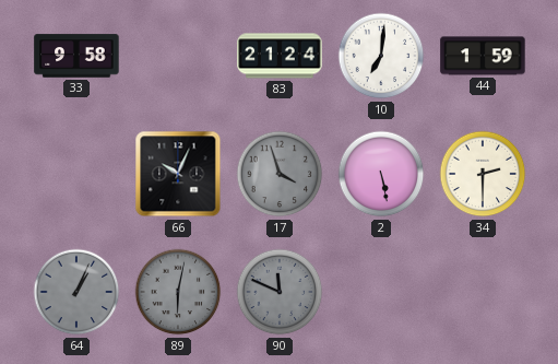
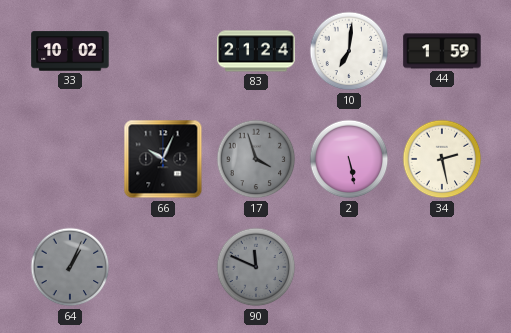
33: 9:58 -> 10:02
34: 2:30 -> 2:28
89: 6:02 -> none
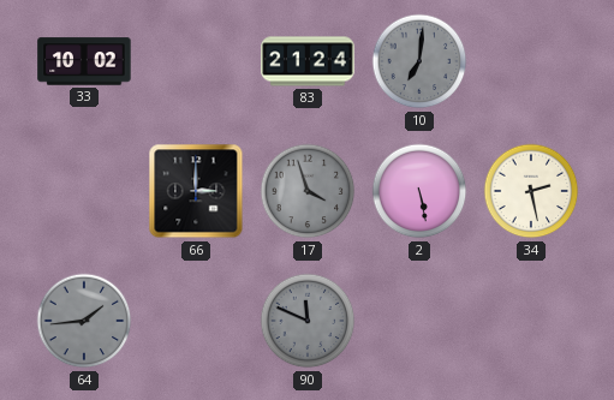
10 dial: white -> grey
44: 1:59 -> none
66: 10:04 -> 3:00
64: 1:04 -> 1:44
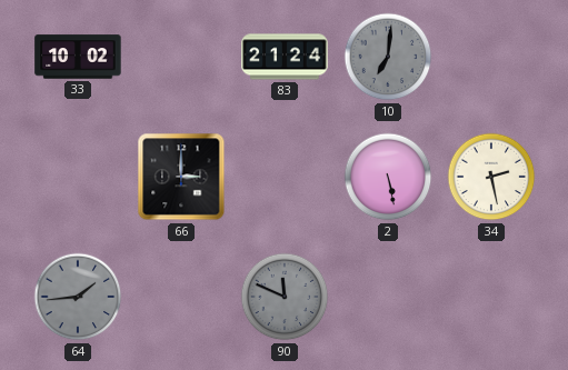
17: 3:57 -> none
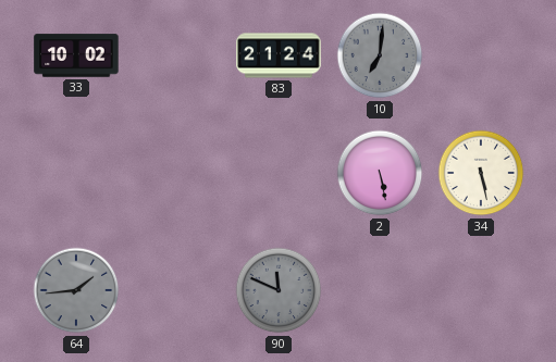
66: 3:00 -> none
34: 2:28 -> 5:28
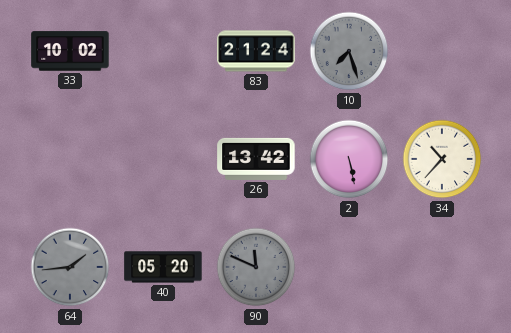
10: 7:01 -> 7:27
26: none -> 13:42
34: 5:28 -> 10:37
40: none -> 05:20
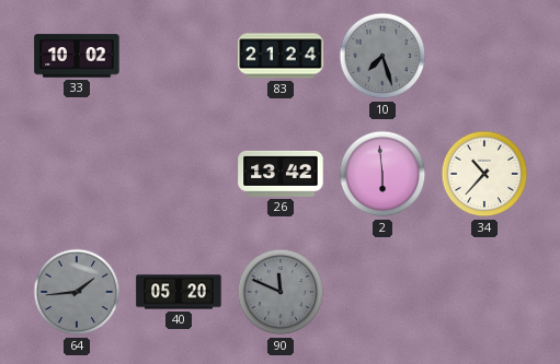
2: 5:28 -> 5:59
